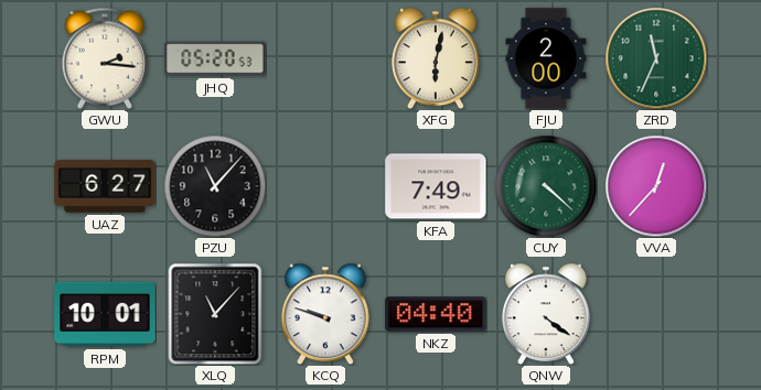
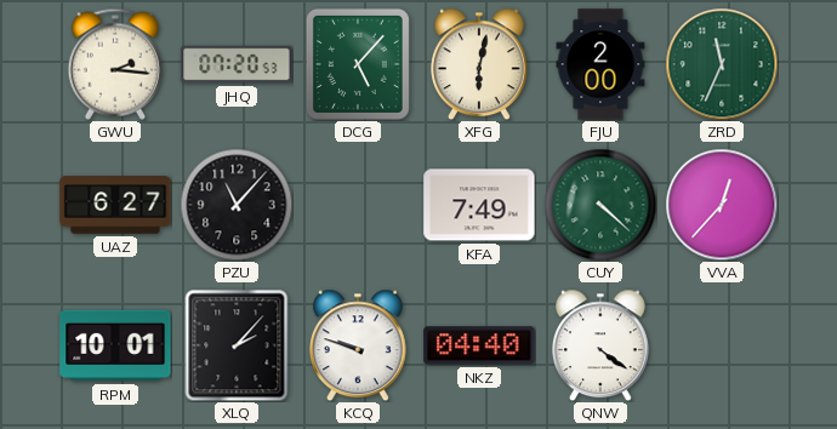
JHQ: 05:20 -> 07:20
DCG: none -> 5:07
XLQ: 11:07 -> 2:07
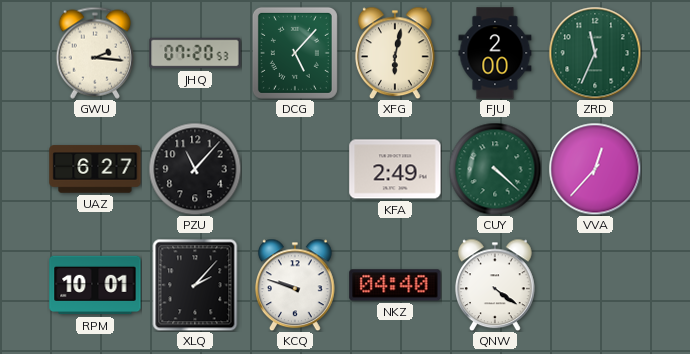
KFA: 7:49 -> 2:49
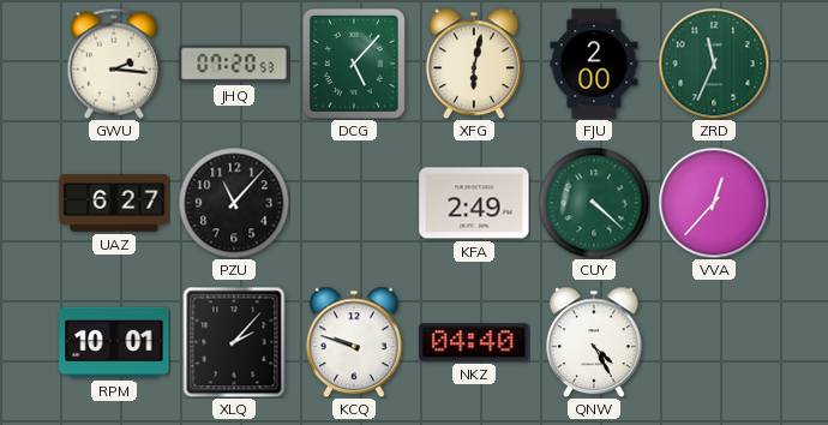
QNW: 4:21 -> 4:25
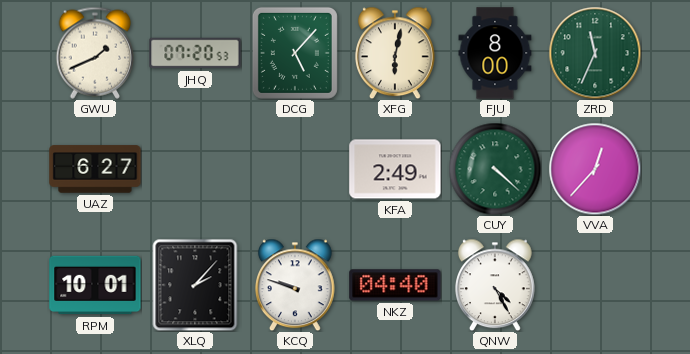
GWU: 2:16 -> 1:41
FJU: 2:00 -> 8:00
PZU: 11:07 -> none
